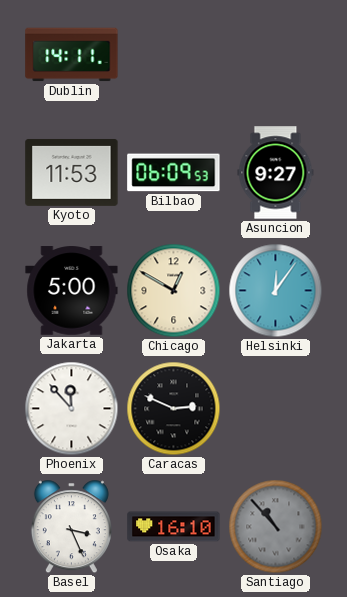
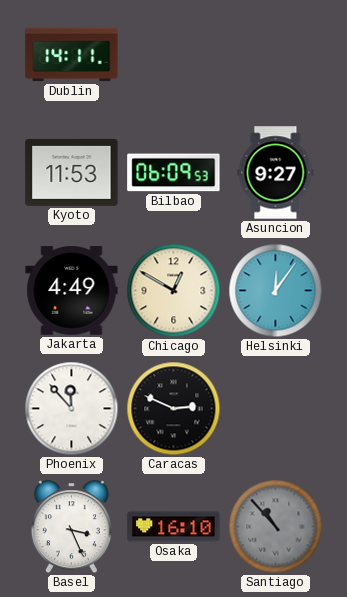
Jakarta: 5:00 -> 4:49
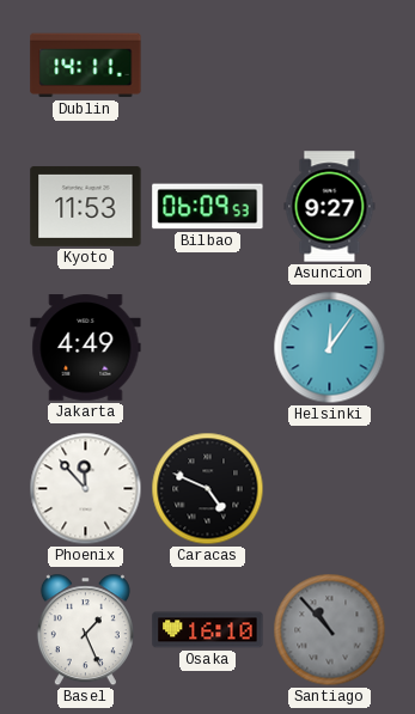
Chicago: 12:50 -> none
Caracas: 2:49 -> 4:49
Basel: 3:26 -> 1:26
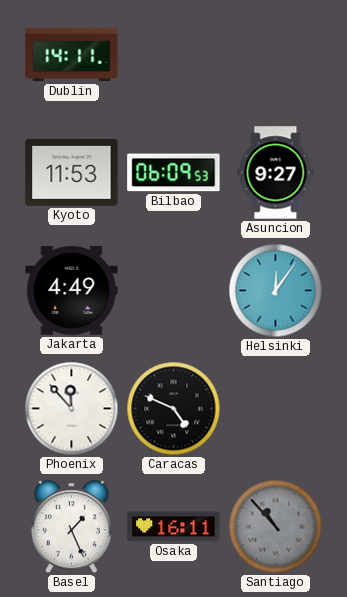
Osaka: 16:10 -> 16:11
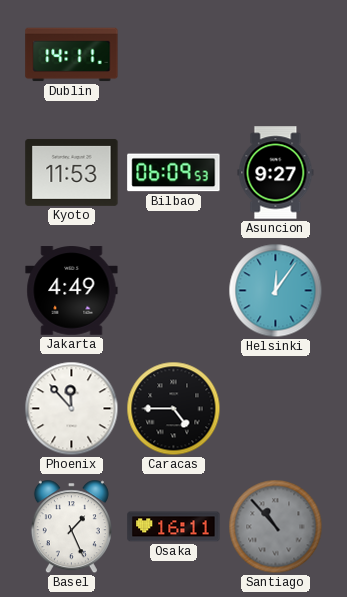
Caracas: 4:49 -> 4:45
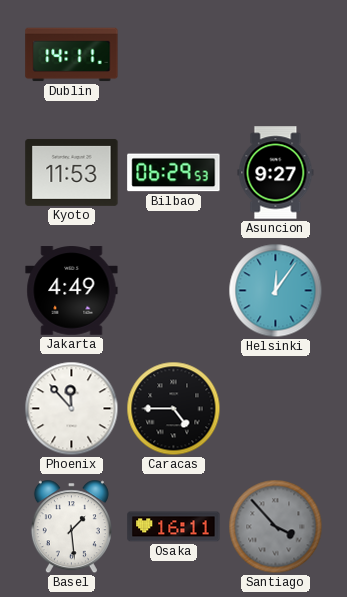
Bilbao: 06:09 -> 06:29
Basel: 1:26 -> 1:29
Santiago: 10:53 -> 3:53
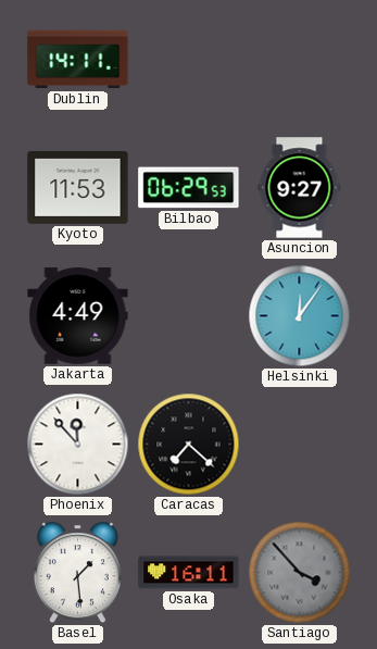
Caracas: 4:45 -> 7:22
